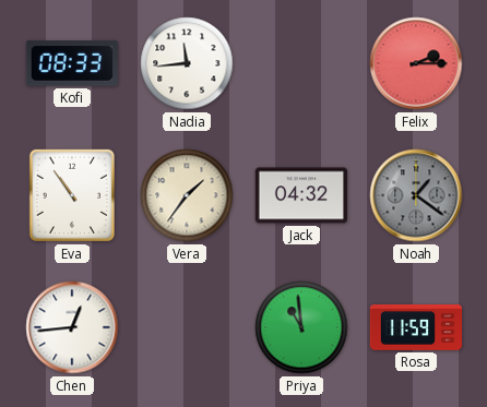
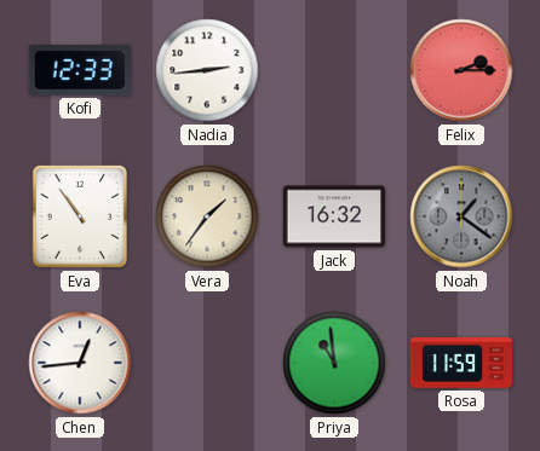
Kofi: 08:33 -> 12:33
Nadia: 11:44 -> 2:44
Jack: 04:32 -> 16:32
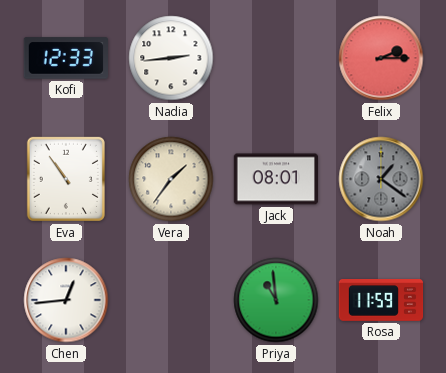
Jack: 16:32 -> 08:01
